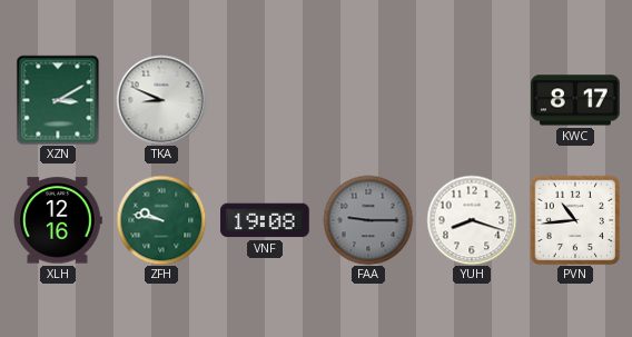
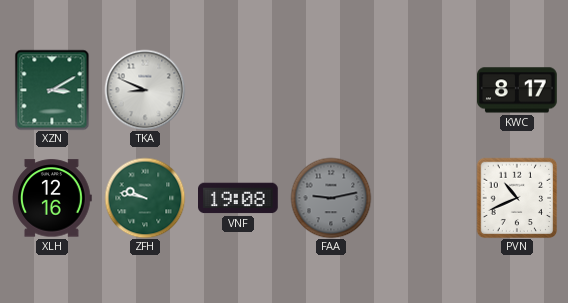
FAA: 9:15 -> 9:13
YUH: 8:18 -> none
PVN: 10:44 -> 10:41
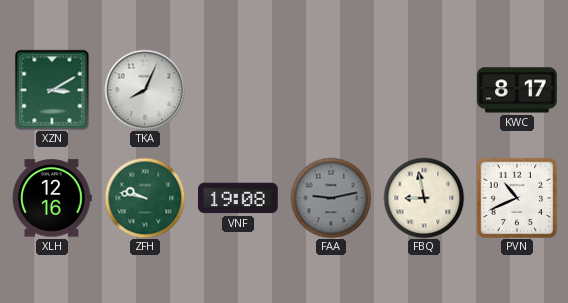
TKA: 8:49 -> 8:04
FBQ: none -> 8:58
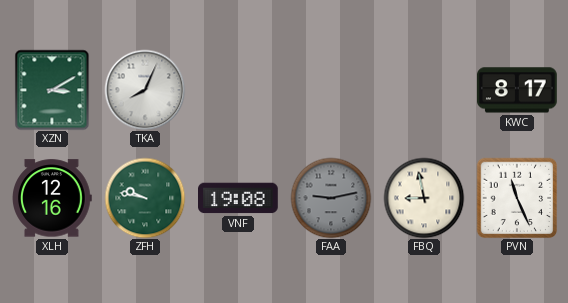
PVN: 10:41 -> 11:26
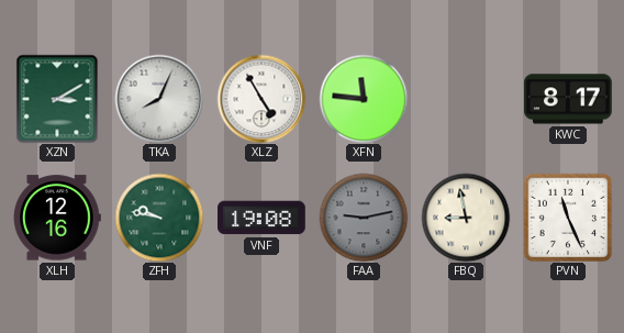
XLZ: none -> 4:55
XFN: none -> 11:46
